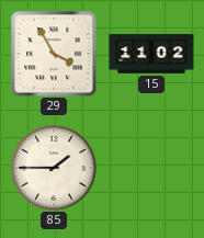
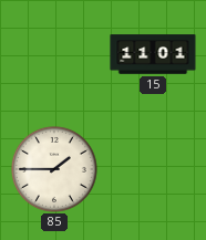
29: 3:55 -> none
15: 11:02 -> 11:01
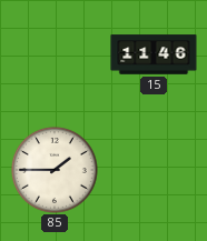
15: 11:01 -> 11:46
